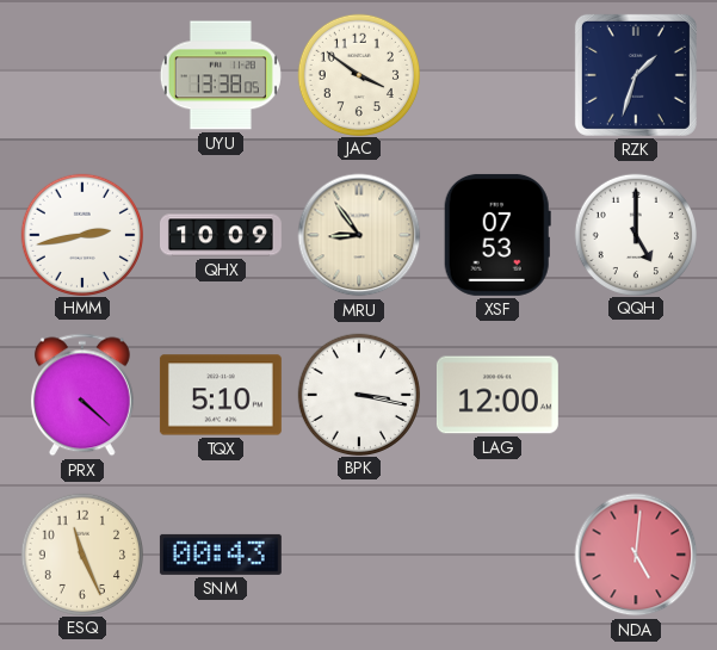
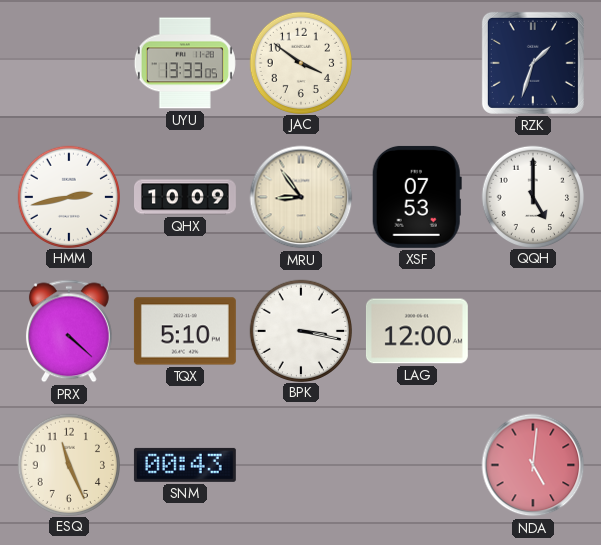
UYU: 13:38 -> 13:33
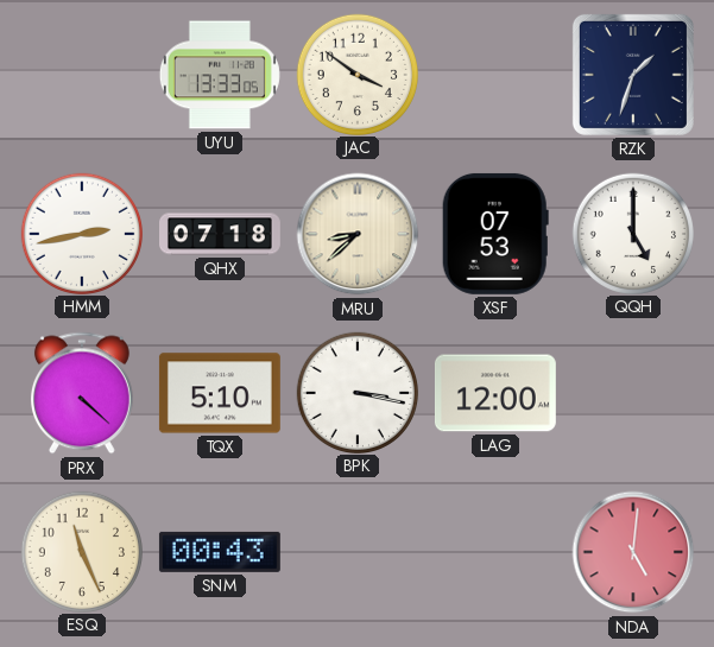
QHX: 10:09 -> 07:18
MRU: 8:54 -> 8:38
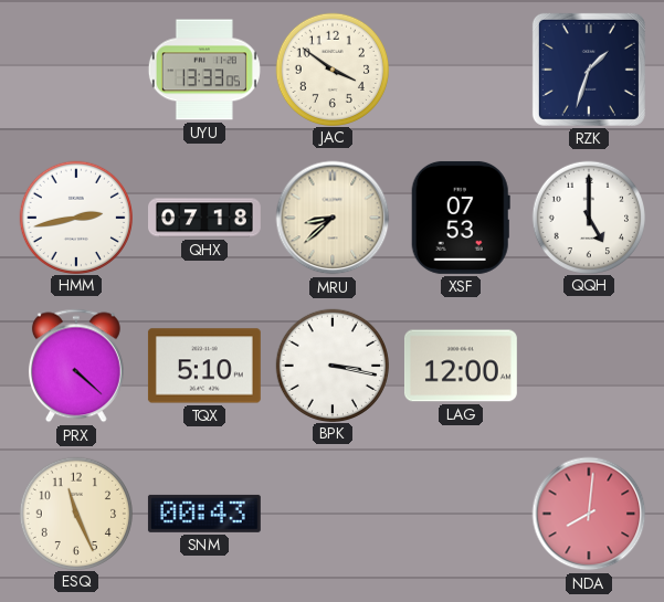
NDA: 5:01 -> 8:01
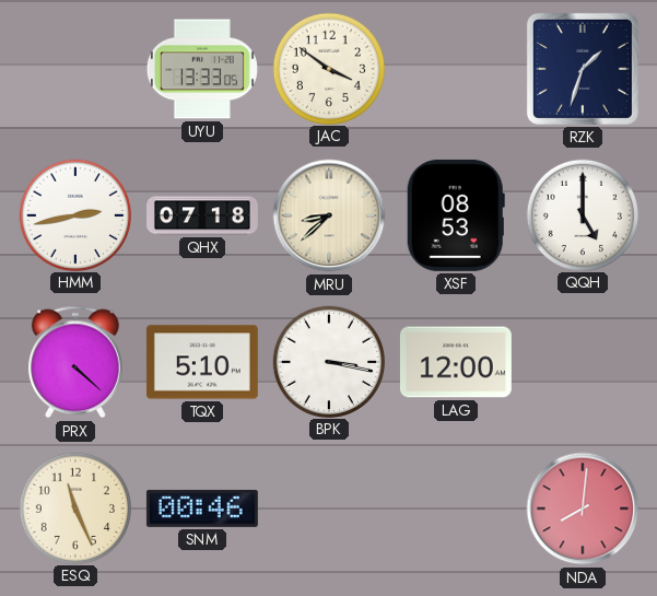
XSF: 07:53 -> 08:53
SNM: 00:43 -> 00:46
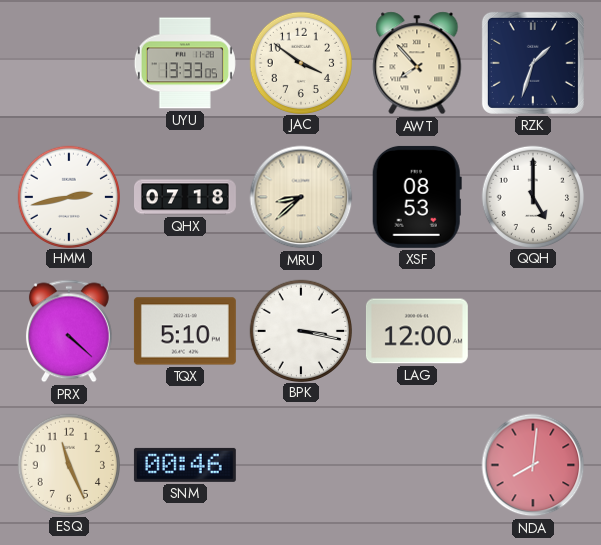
AWT: none -> 7:53
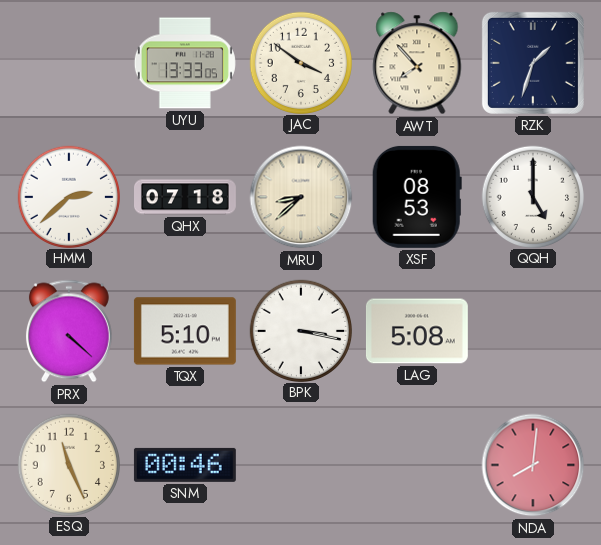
HMM: 2:43 -> 2:38
LAG: 12:00 -> 5:08
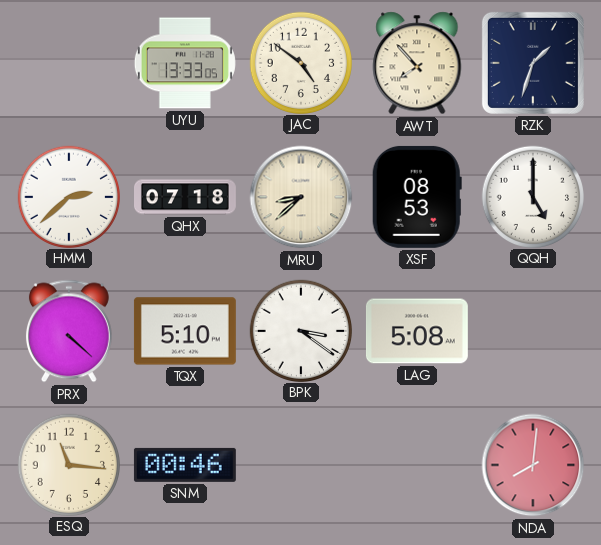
JAC: 3:51 -> 4:51
BPK: 3:17 -> 3:21
ESQ: 11:26 -> 11:16
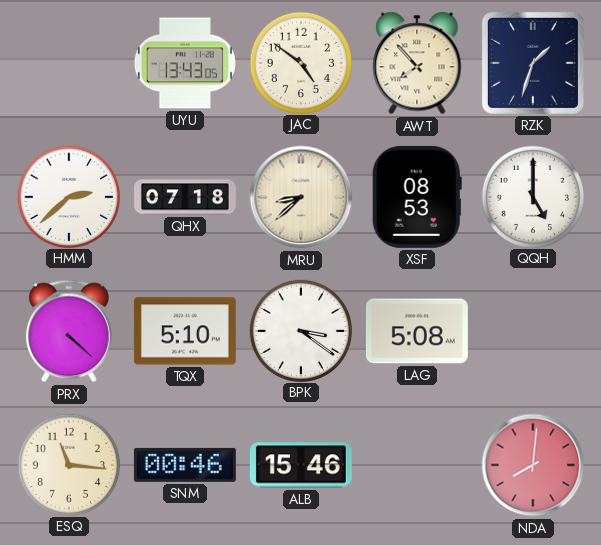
UYU: 13:33 -> 13:43
ALB: none -> 15:46
